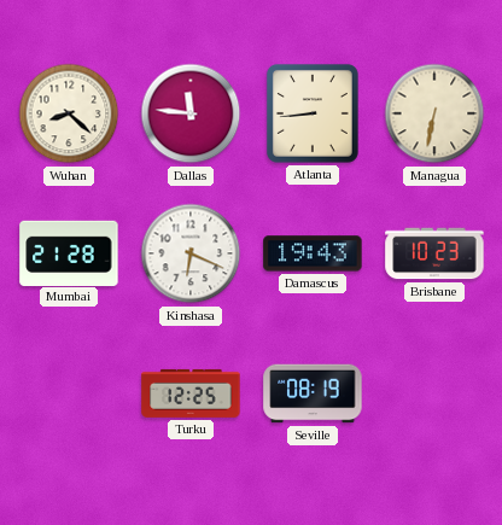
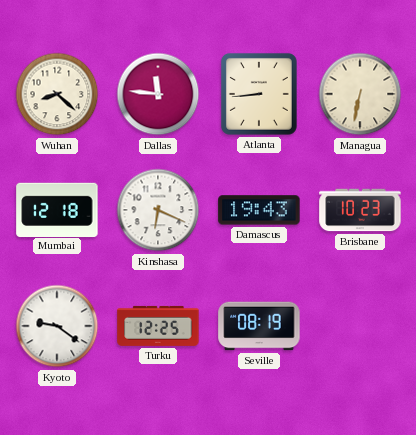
Mumbai: 21:28 -> 12:18
Kyoto: none -> 9:21
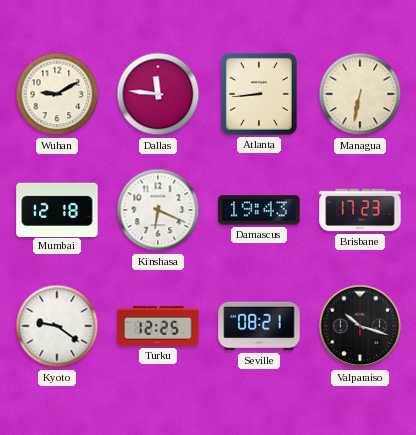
Wuhan: 8:22 -> 9:10
Brisbane: 10:23 -> 17:23
Seville: 08:19 -> 08:21
Valparaiso: none -> 10:18
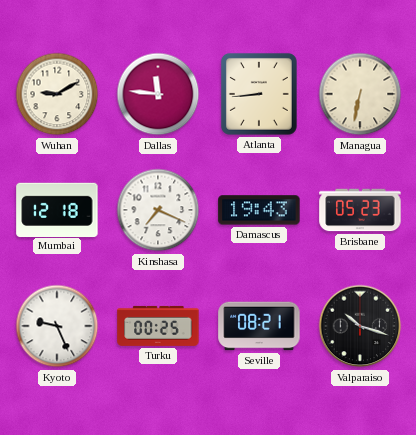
Kinshasa: 6:19 -> 7:19
Brisbane: 17:23 -> 05:23
Kyoto: 9:21 -> 9:26
Turku: 12:25 -> 00:25
